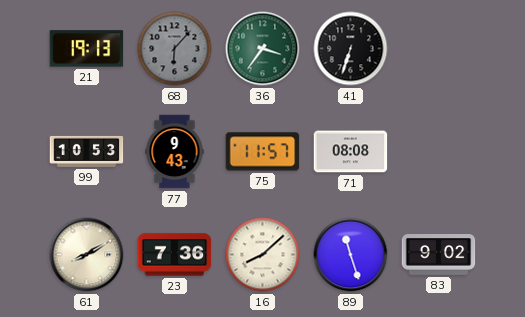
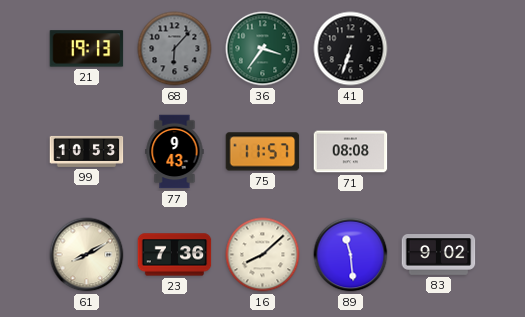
89: 11:27 -> 11:29
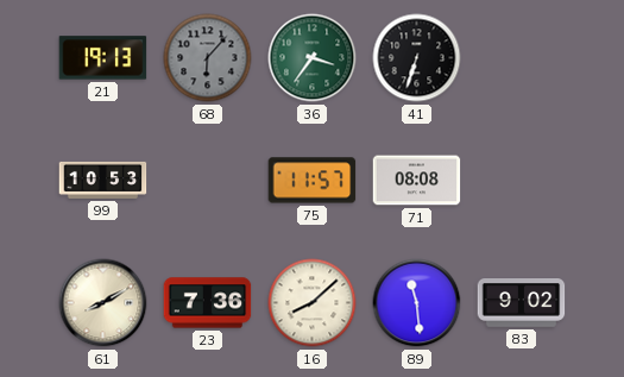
77: 9:43 -> none
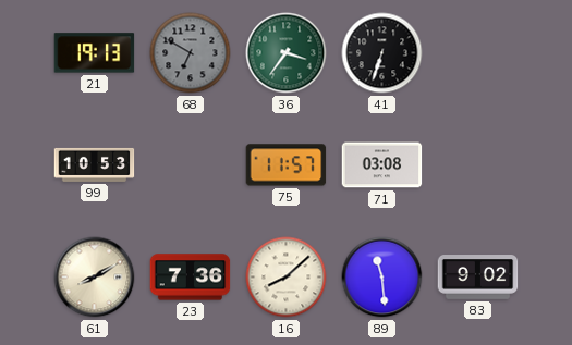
68: 6:07 -> 6:50
71: 08:08 -> 03:08
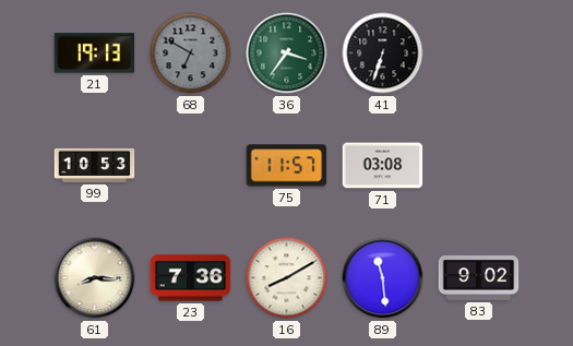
61: 8:10 -> 8:16
16: 8:08 -> 8:10
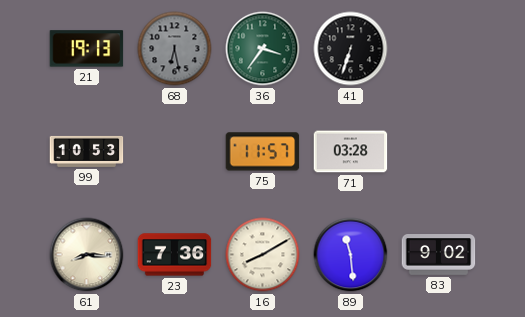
68: 6:50 -> 6:28
71: 03:08 -> 03:28
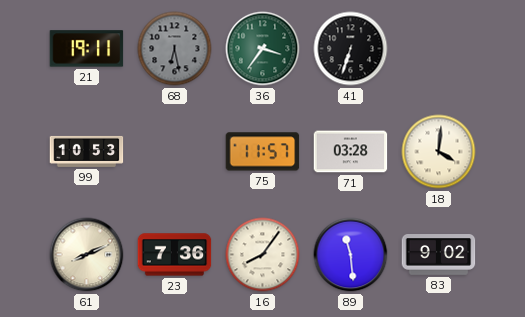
21: 19:13 -> 19:11
18: none -> 4:01
61: 8:16 -> 8:11
16: 8:10 -> 8:06
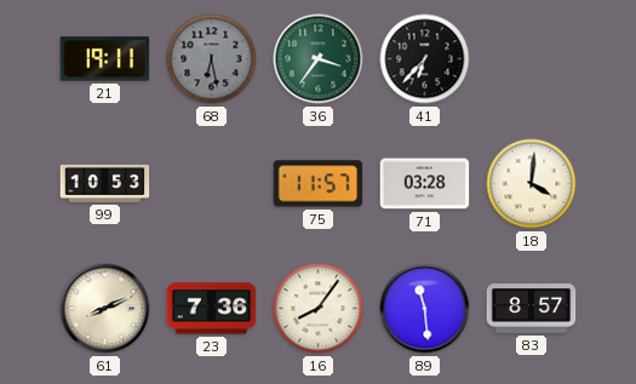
41: 6:33 -> 6:37
83: 9:02 -> 8:57
